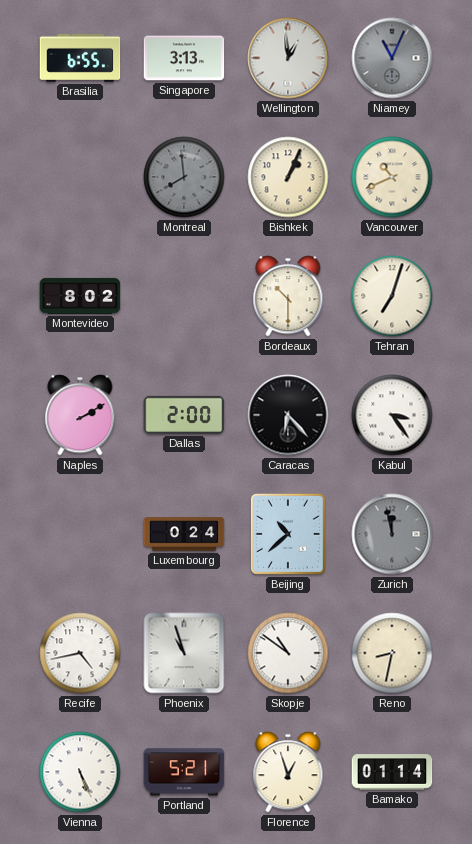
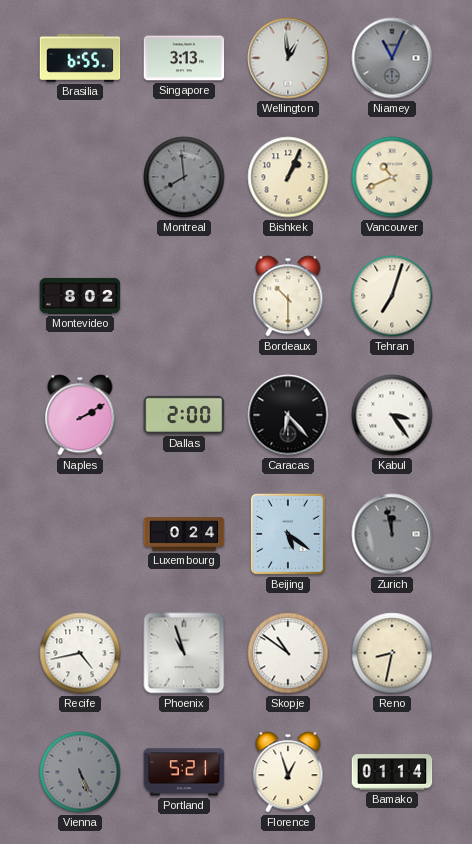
Beijing: 10:38 -> 5:21
Vienna dial: white -> grey
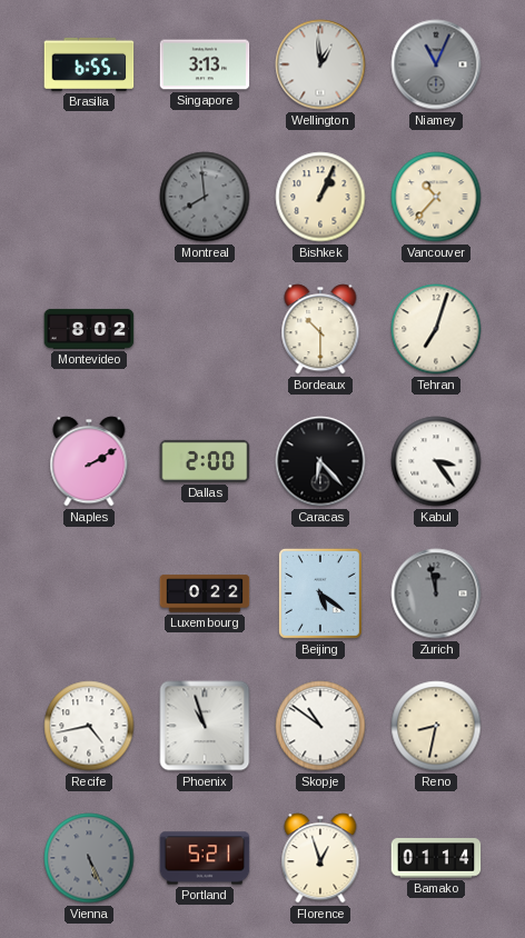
Vancouver: 10:41 -> 10:37
Luxembourg: 0:24 -> 0:22
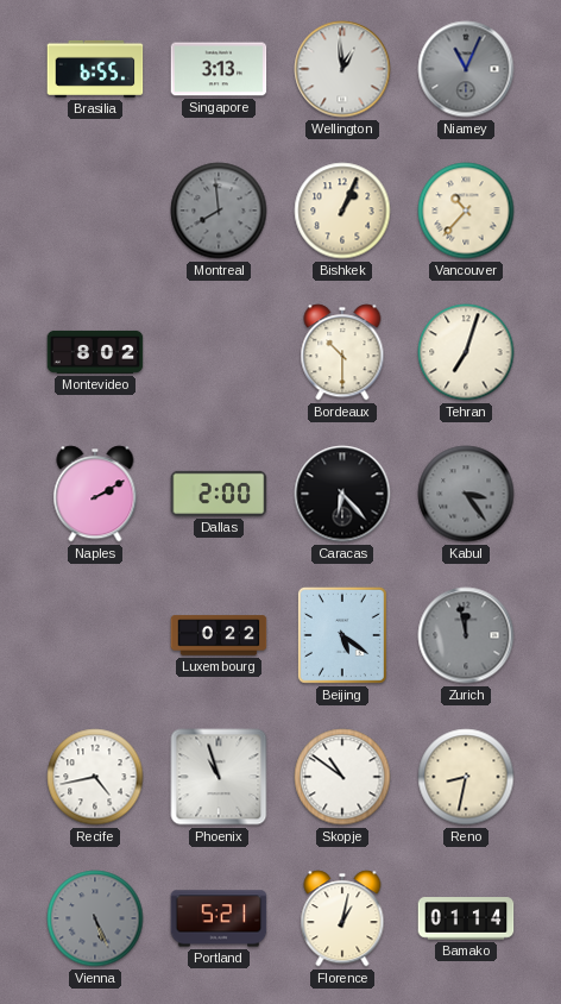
Kabul dial: white -> grey
Florence: 12:57 -> 1:02
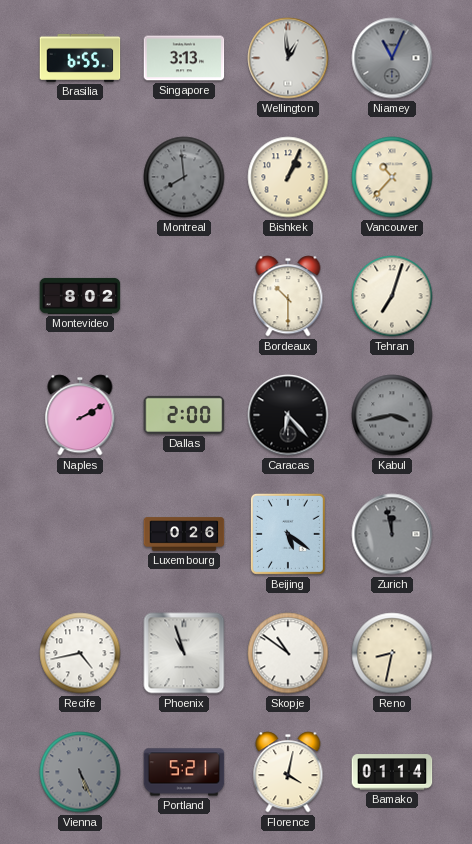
Kabul: 3:24 -> 3:43
Luxembourg: 0:22 -> 0:26
Florence: 1:02 -> 4:02
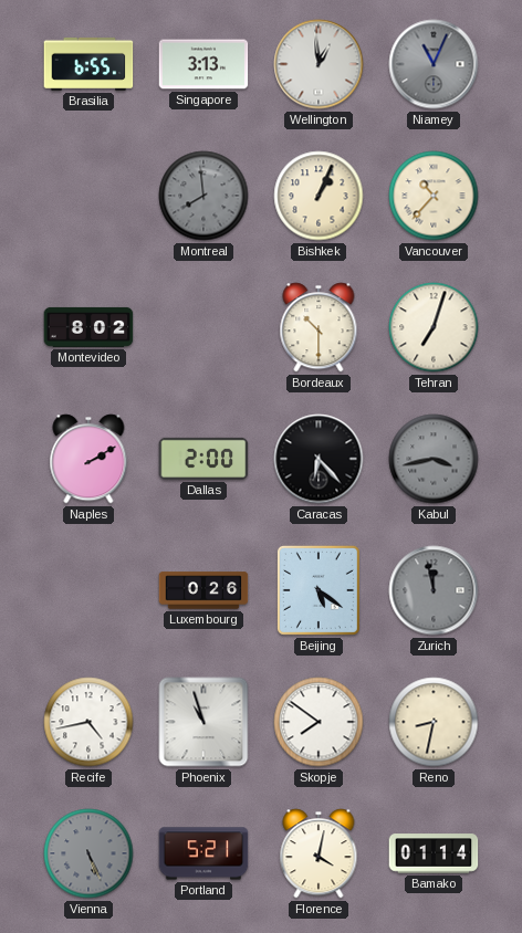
Skopje: 10:51 -> 7:51
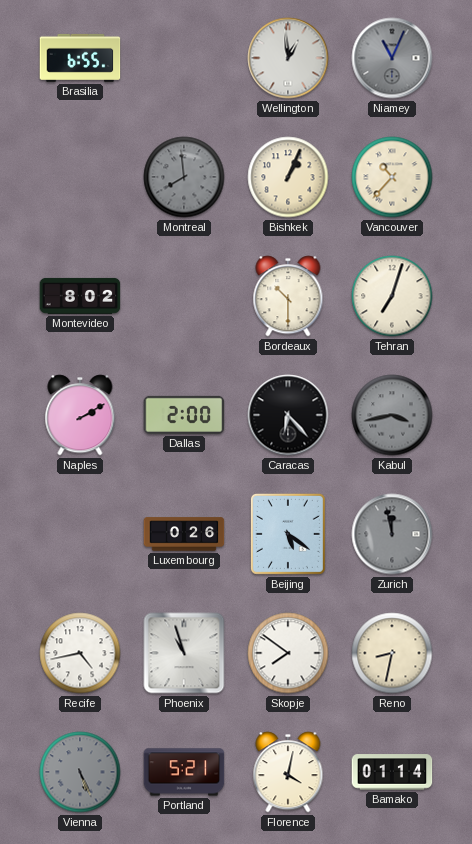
Singapore: 3:13 -> none
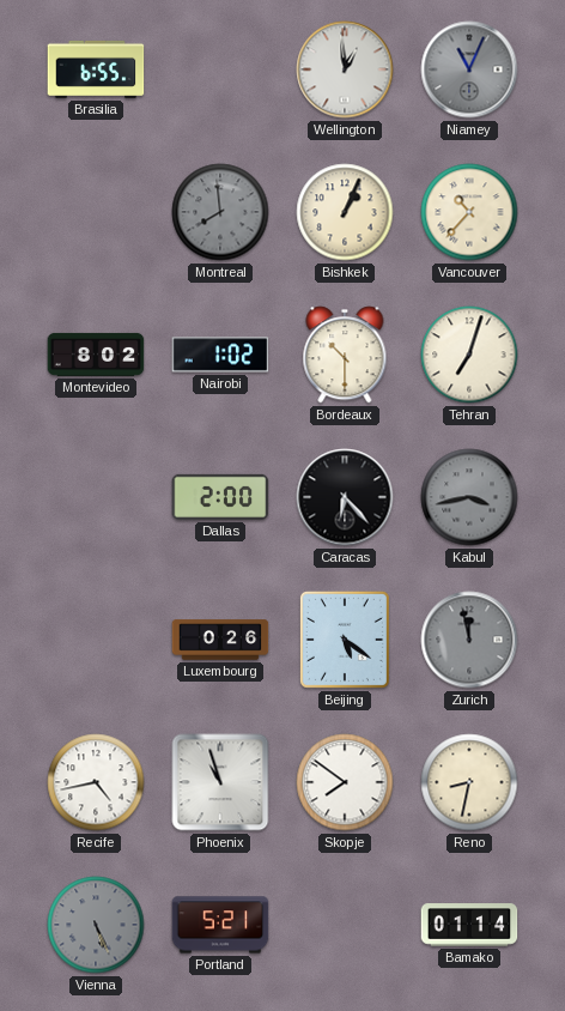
Nairobi: none -> 1:02
Naples: 2:10 -> none
Florence: 4:02 -> none
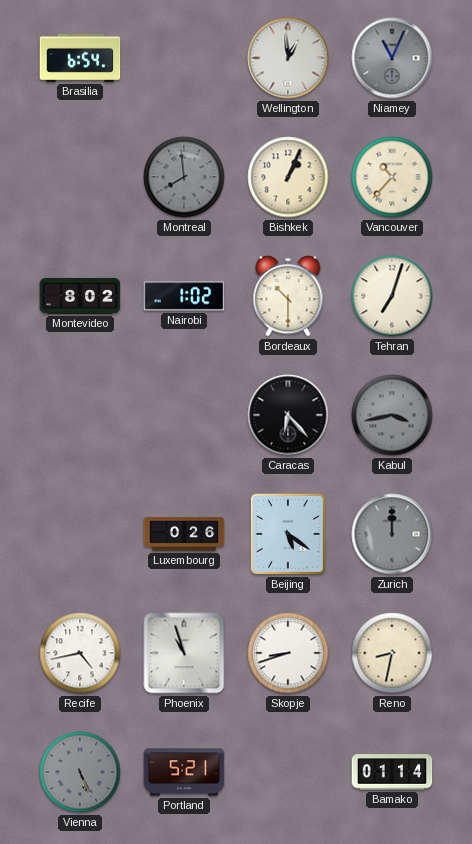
Brasilia: 6:55 -> 6:54
Dallas: 2:00 -> none
Zurich: 11:58 -> 12:00
Skopje: 7:51 -> 8:42
